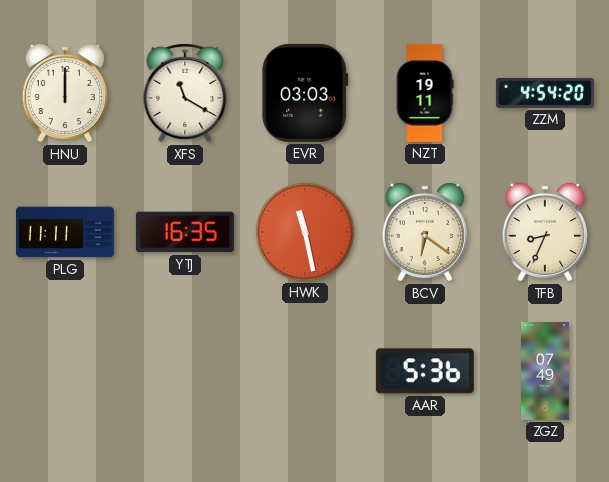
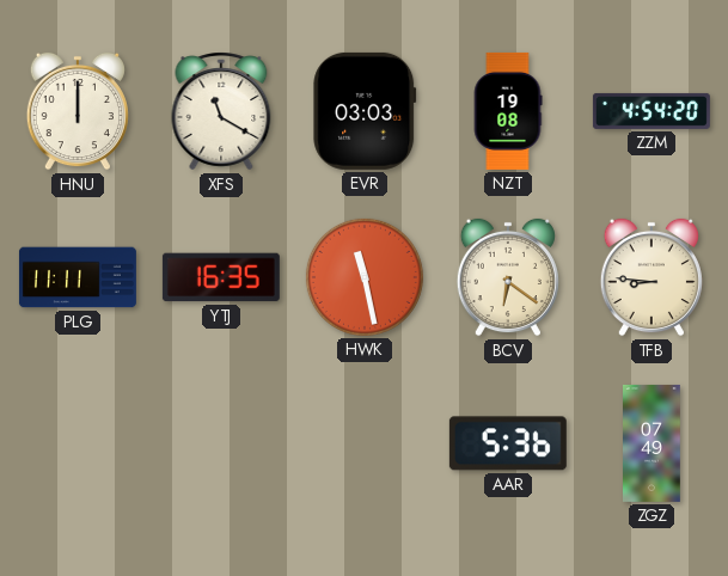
NZT: 19:11 -> 19:08
TFB: 8:34 -> 8:46
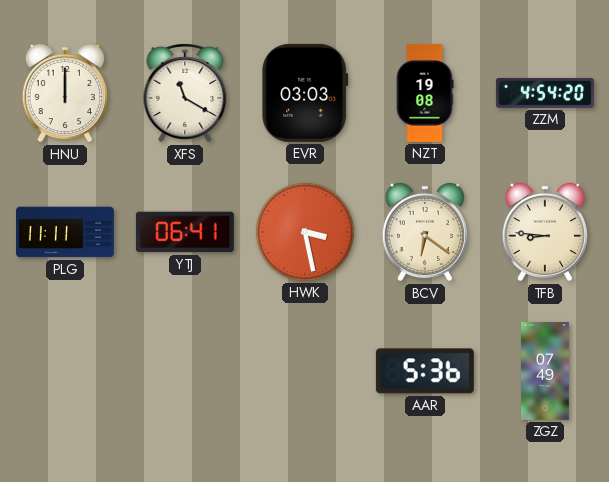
YTJ: 16:35 -> 06:41
HWK: 11:28 -> 3:28
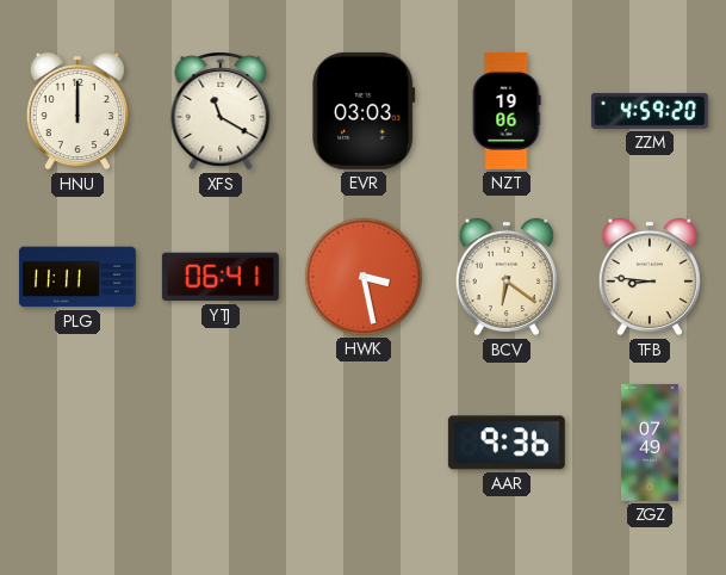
NZT: 19:08 -> 19:06
ZZM: 4:54 -> 4:59
AAR: 5:36 -> 9:36
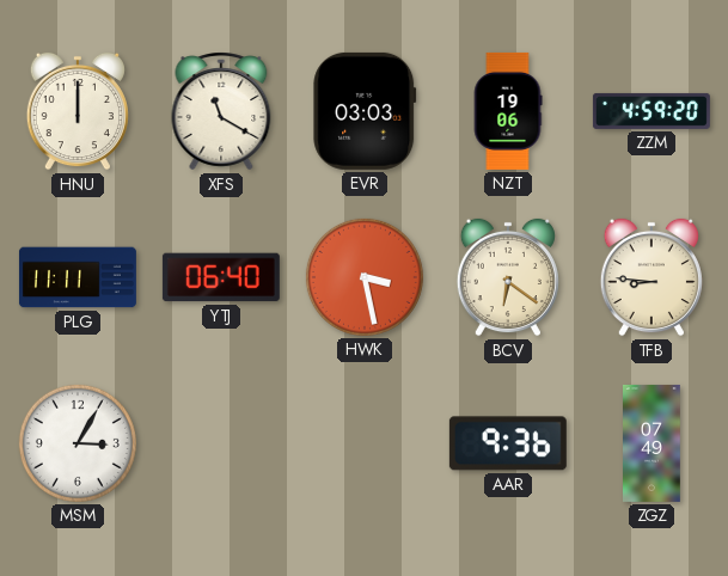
YTJ: 06:41 -> 06:40
MSM: none -> 3:05
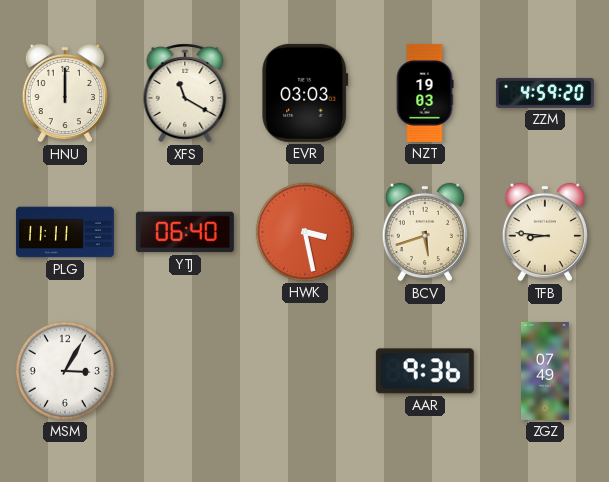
NZT: 19:06 -> 19:03
BCV: 6:21 -> 5:42
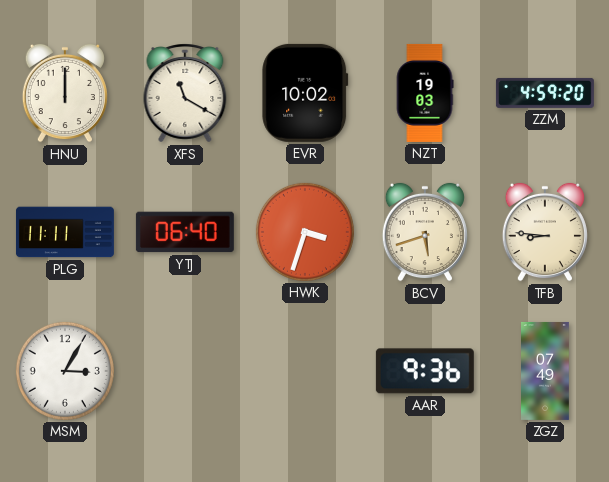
EVR: 03:03 -> 10:02
HWK: 3:28 -> 3:33
